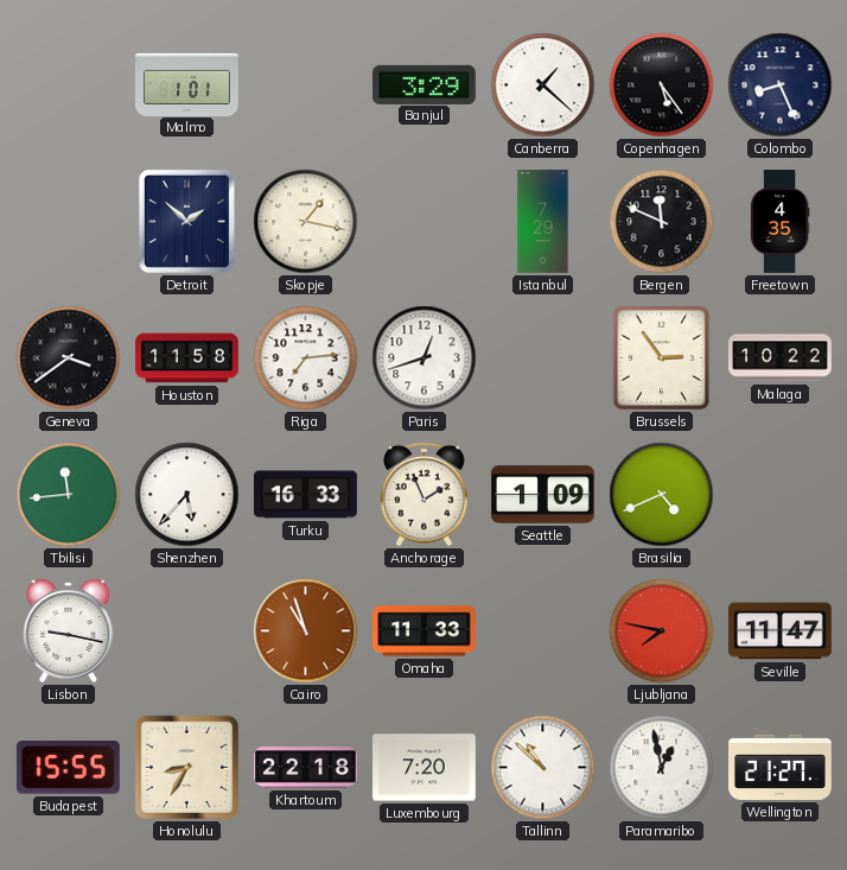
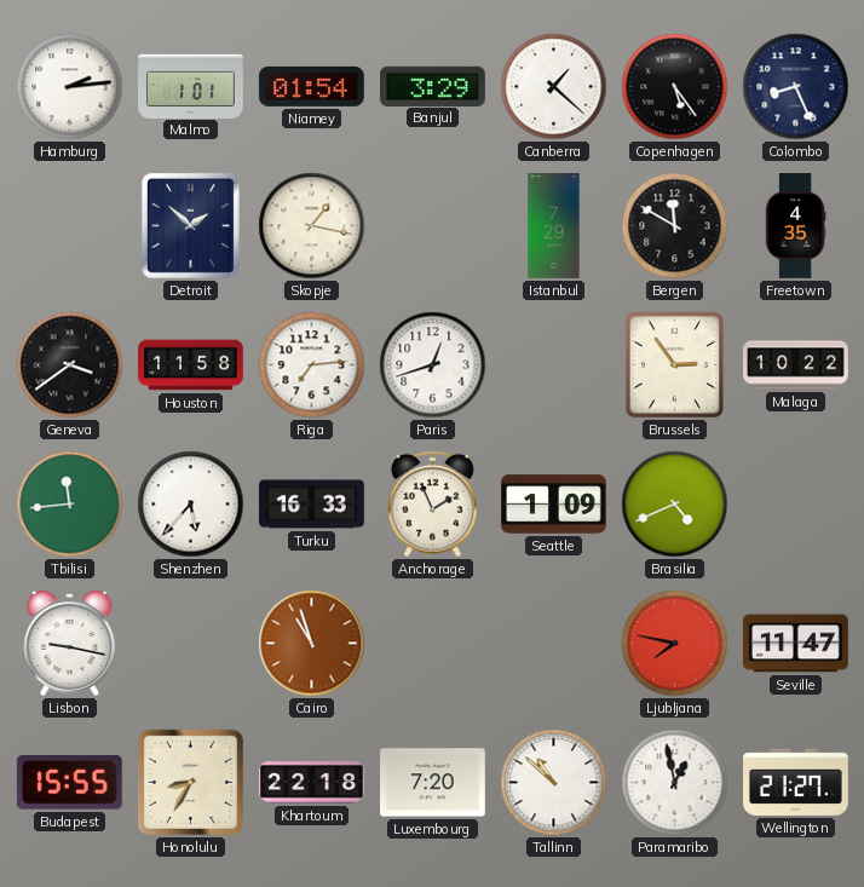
Hamburg: none -> 2:14
Niamey: none -> 01:54
Bergen: 11:49 -> 11:50
Omaha: 11:33 -> none
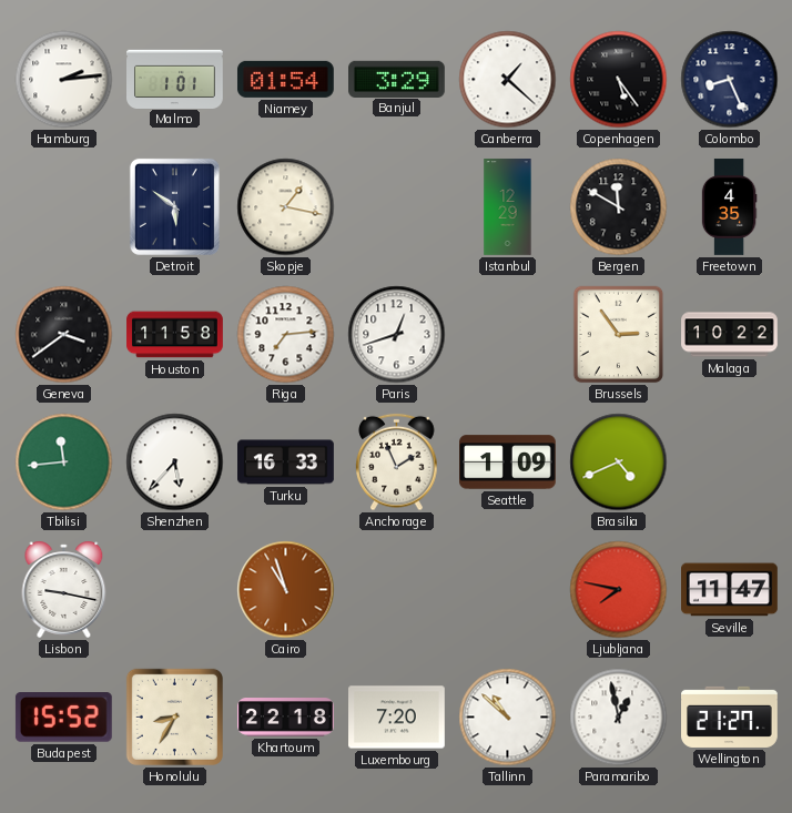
Detroit: 1:52 -> 5:51
Istanbul: 7:29 -> 12:29
Budapest: 15:55 -> 15:52
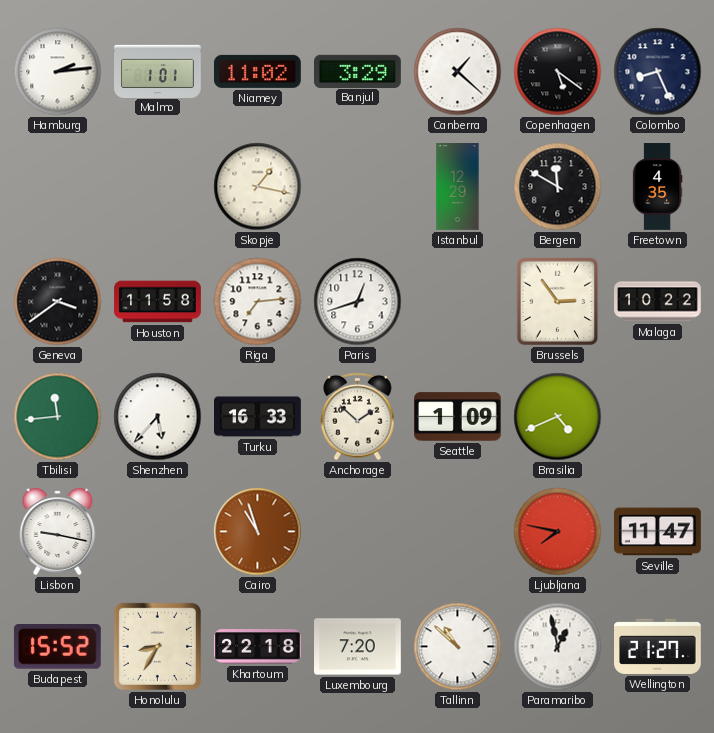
Niamey: 01:54 -> 11:02
Copenhagen: 5:24 -> 5:21
Detroit: 5:51 -> none
Anchorage: 1:56 -> 1:52
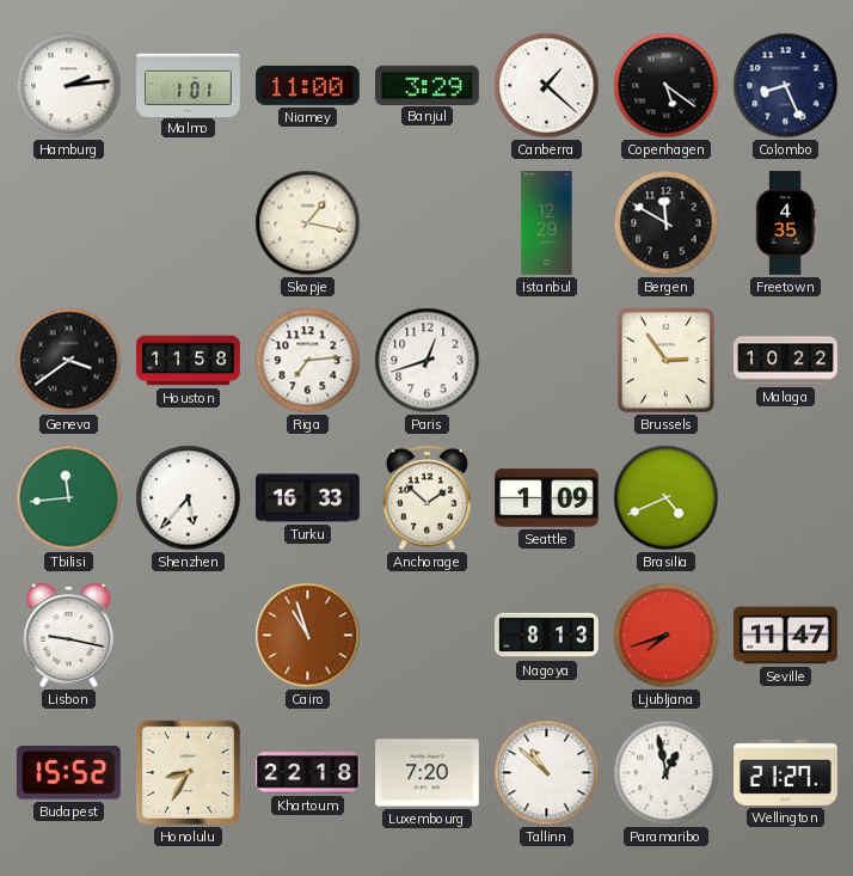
Niamey: 11:02 -> 11:00
Nagoya: none -> 8:13
Ljubljana: 7:47 -> 7:42
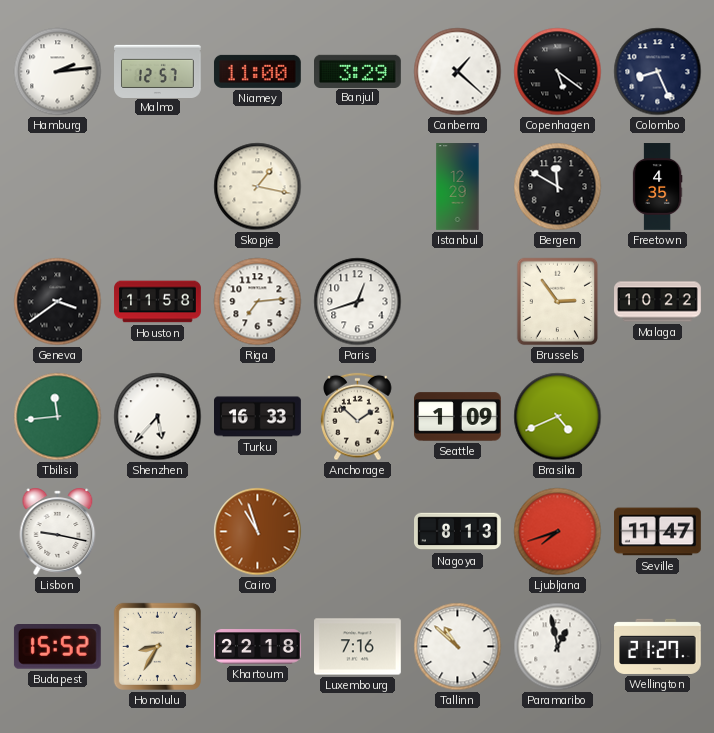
Malmo: 1:01 -> 12:57
Luxembourg: 7:20 -> 7:16
